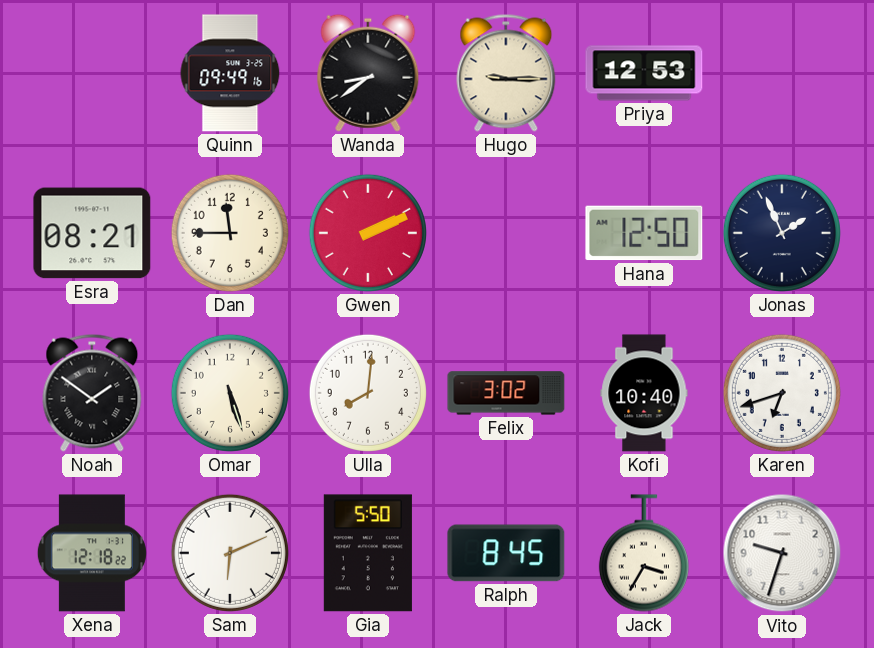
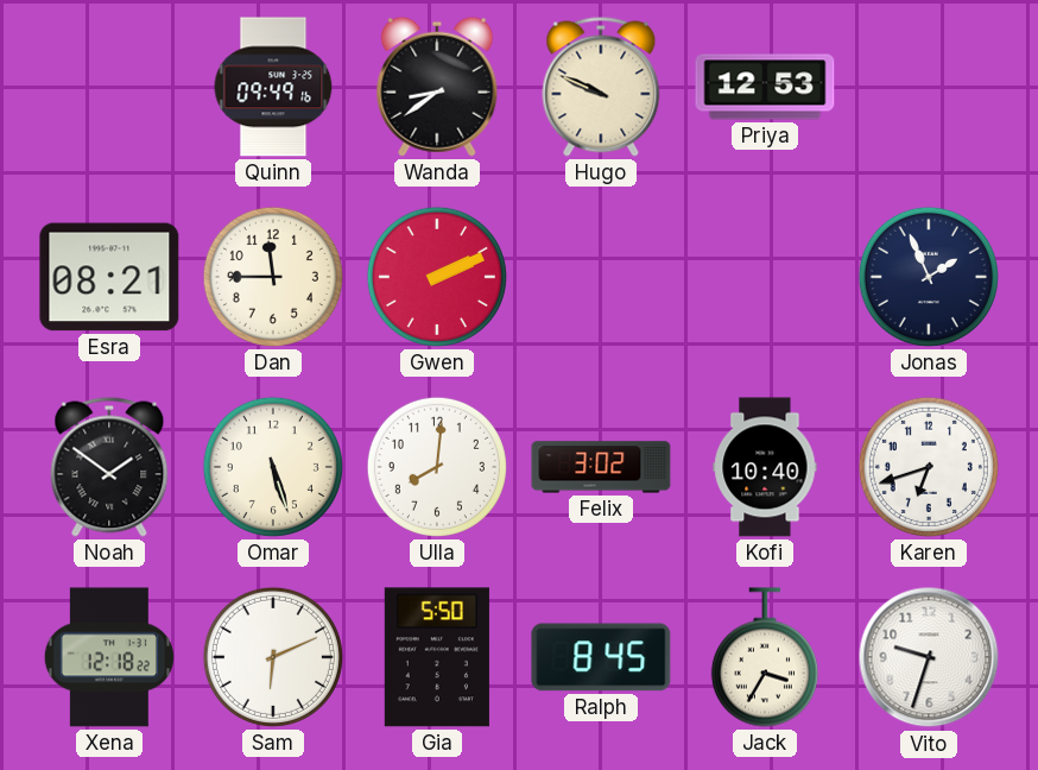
Hugo: 9:15 -> 9:49
Hana: 12:50 -> none
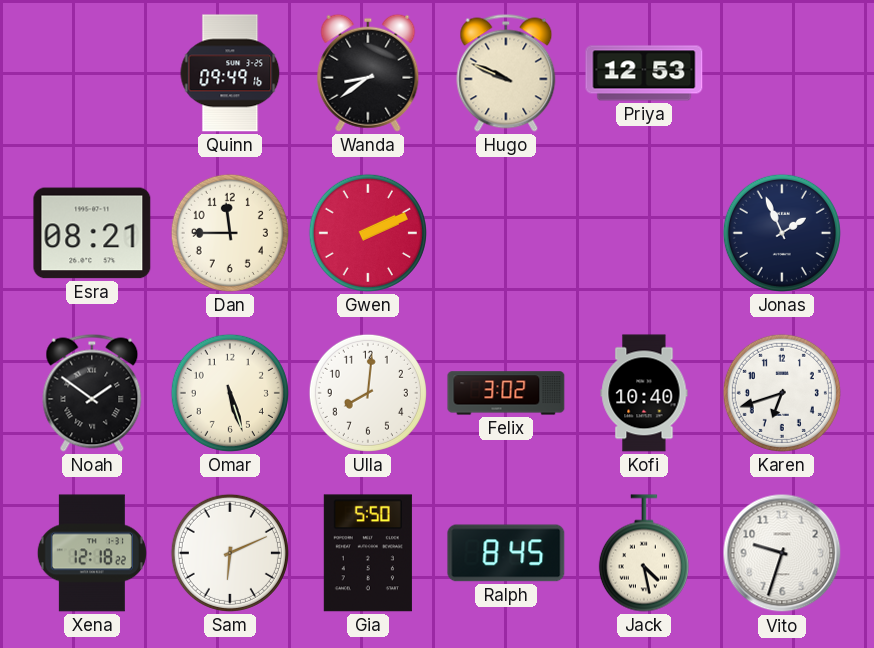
Jack: 3:35 -> 4:28
